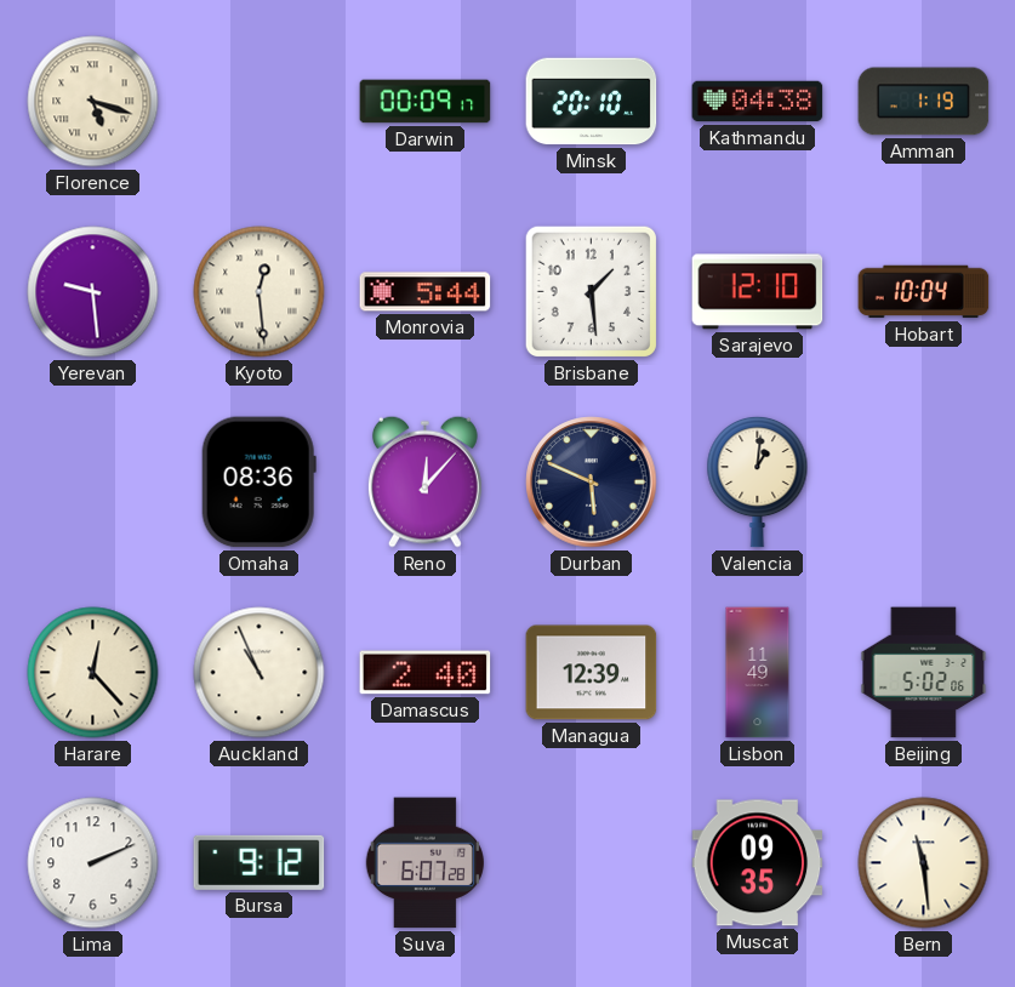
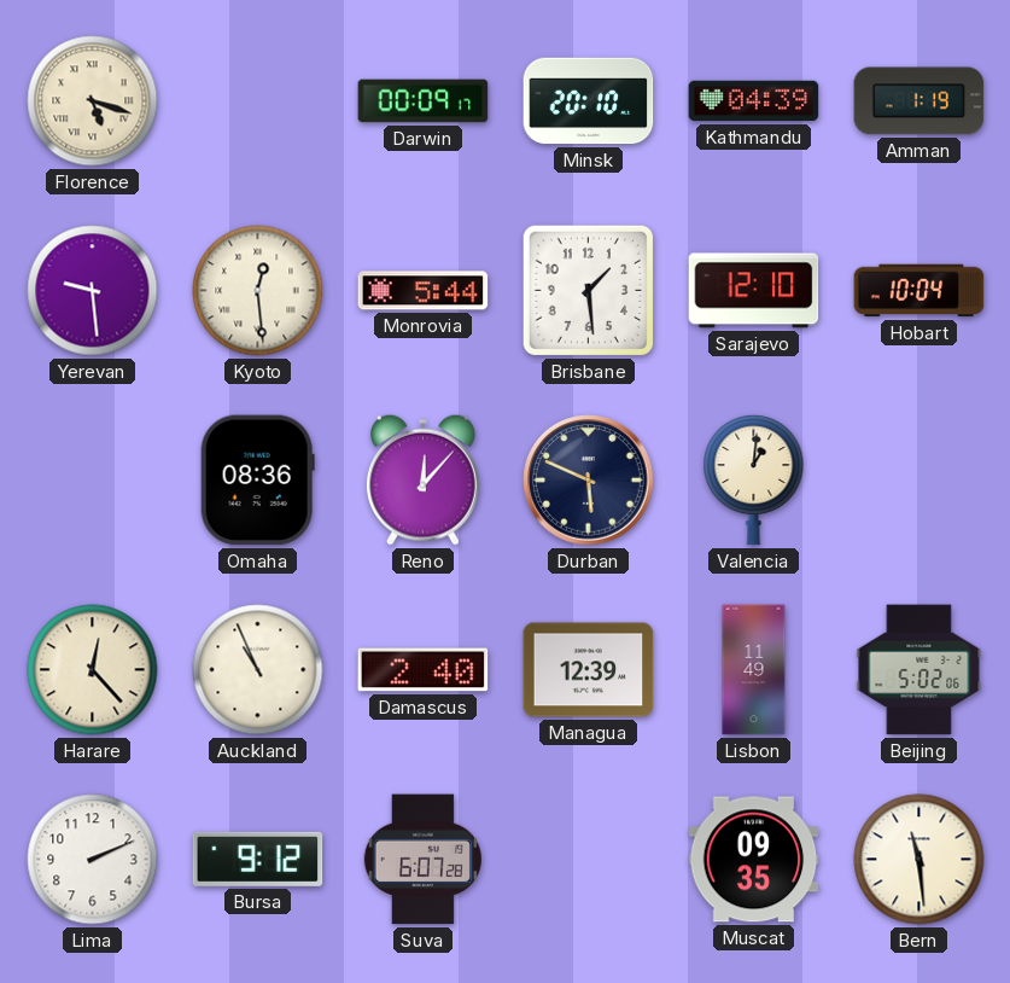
Kathmandu: 04:38 -> 04:39
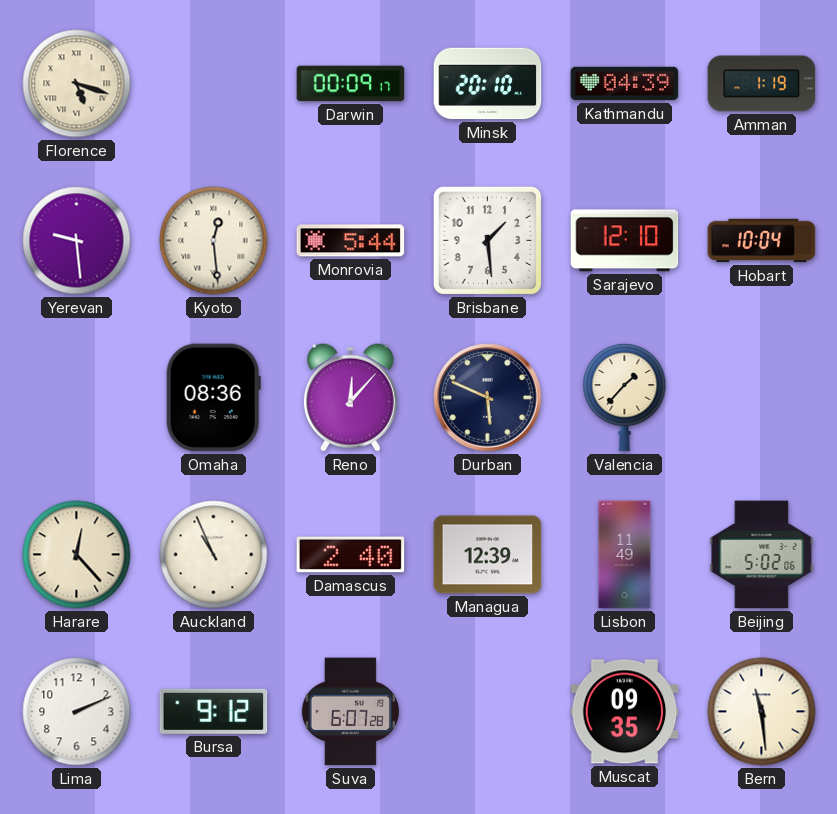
Valencia: 1:01 -> 1:37
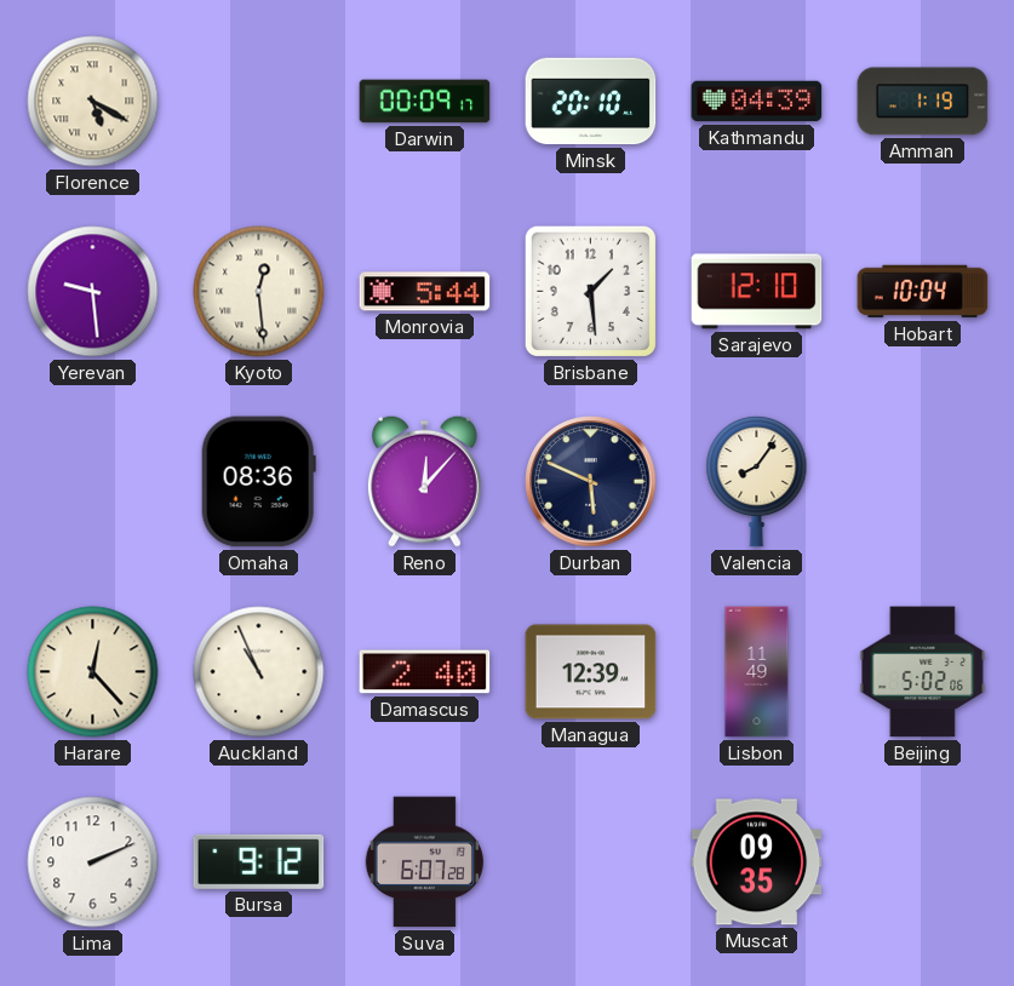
Florence: 5:18 -> 5:20
Valencia: 1:37 -> 8:06
Bern: 11:29 -> none
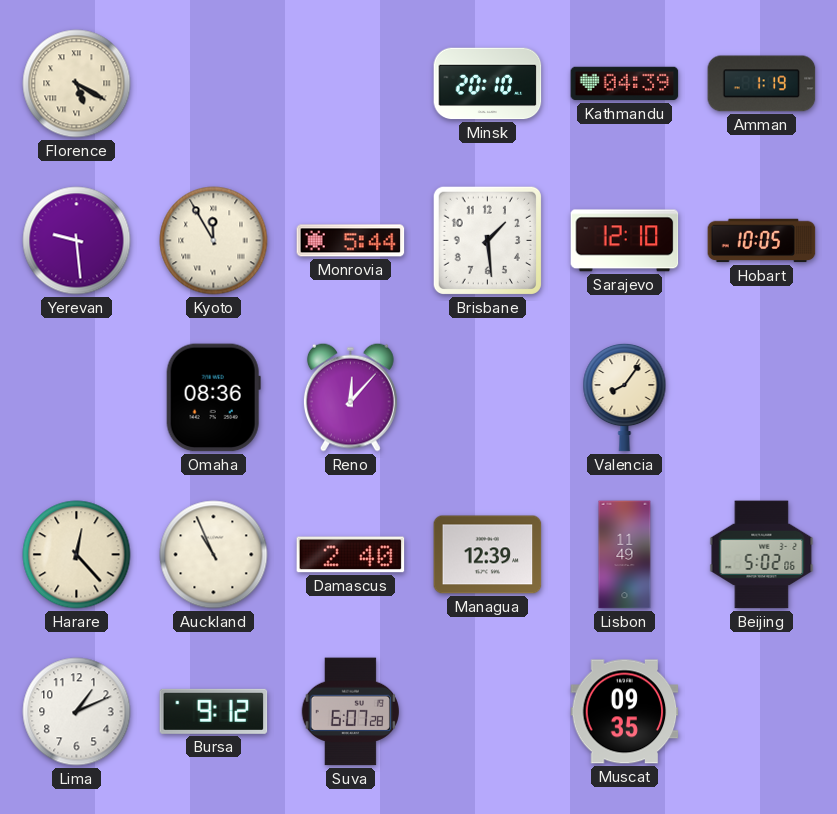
Darwin: 00:09 -> none
Kyoto: 12:29 -> 11:55
Hobart: 10:04 -> 10:05
Durban: 5:49 -> none
Lima: 2:11 -> 1:11
